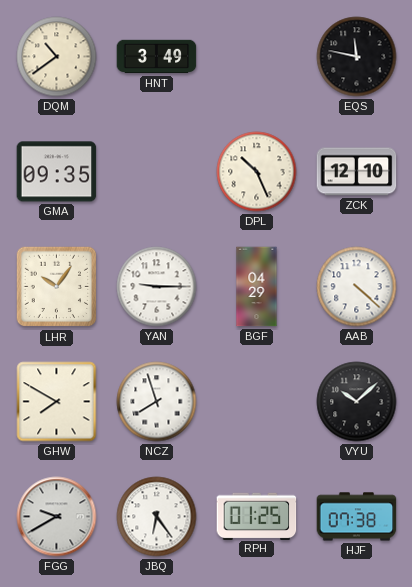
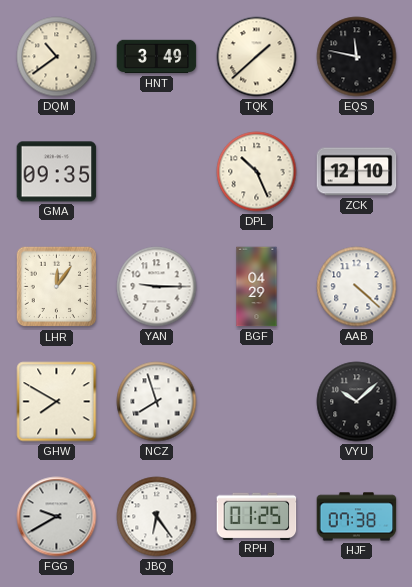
TQK: none -> 1:38
LHR: 10:06 -> 12:06
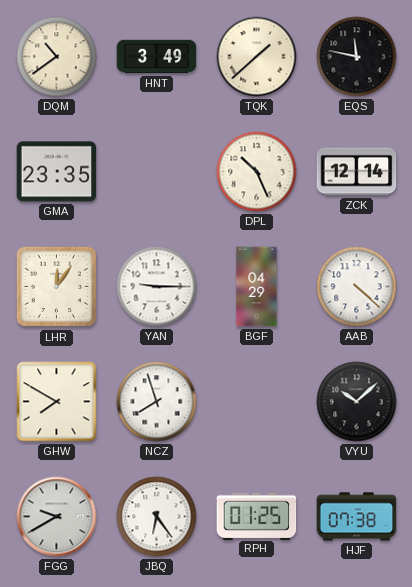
GMA: 09:35 -> 23:35
ZCK: 12:10 -> 12:14
